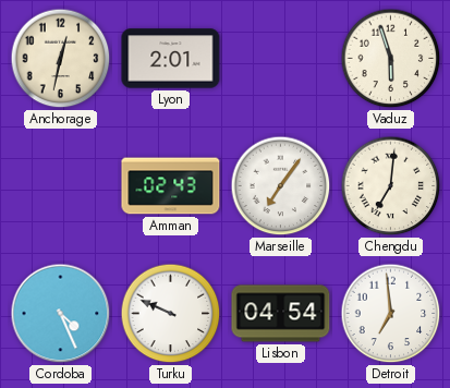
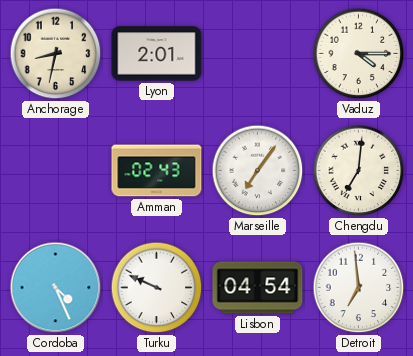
Anchorage: 12:32 -> 8:32
Vaduz: 5:57 -> 4:15
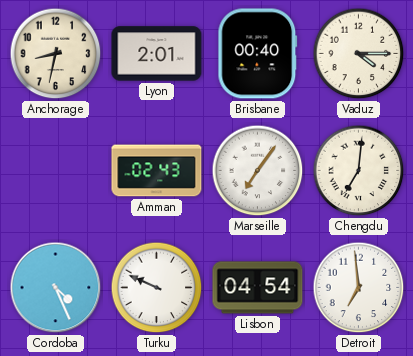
Brisbane: none -> 00:40
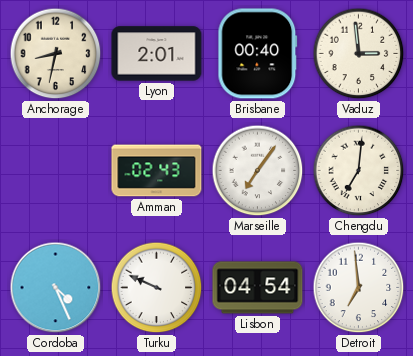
Vaduz: 4:15 -> 2:59
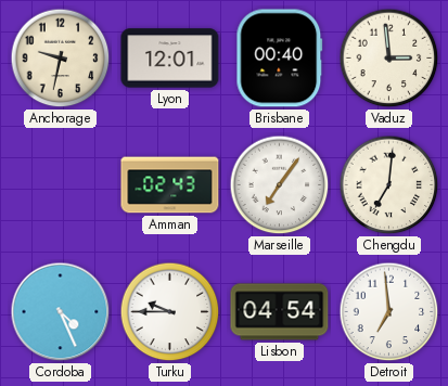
Anchorage: 8:32 -> 9:32
Lyon: 2:01 -> 12:01
Turku: 9:49 -> 9:45
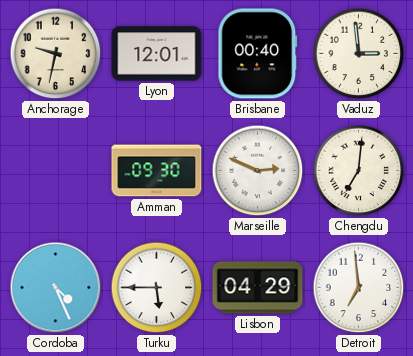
Amman: 02:43 -> 09:30
Marseille: 7:06 -> 2:49
Turku: 9:45 -> 5:45
Lisbon: 04:54 -> 04:29
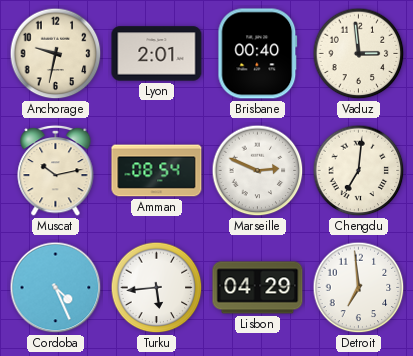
Lyon: 12:01 -> 2:01
Muscat: none -> 10:13
Amman: 09:30 -> 08:54
Turku: 5:45 -> 5:44
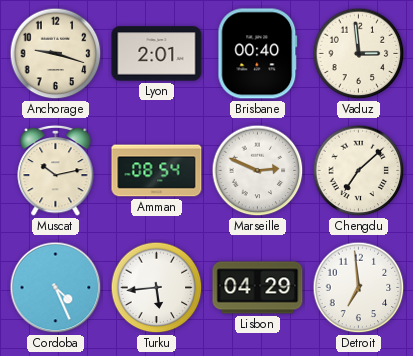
Anchorage: 9:32 -> 9:18
Chengdu: 7:01 -> 7:08
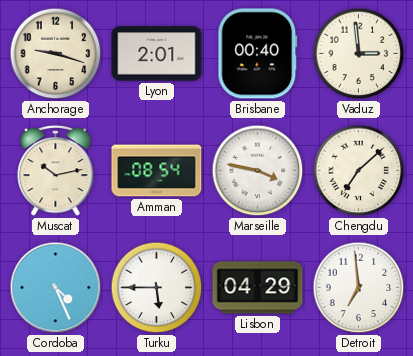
Marseille: 2:49 -> 3:47
Turku: 5:44 -> 5:45
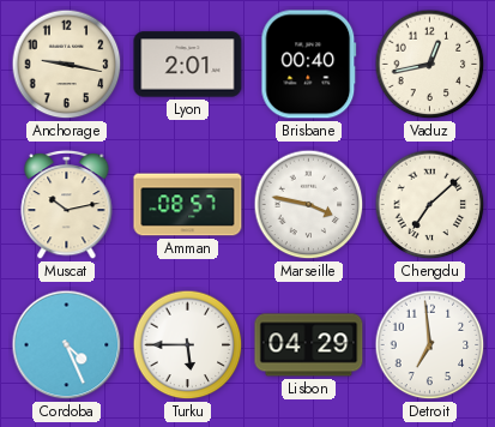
Anchorage: 9:18 -> 9:17
Vaduz: 2:59 -> 12:43
Amman: 08:54 -> 08:57
